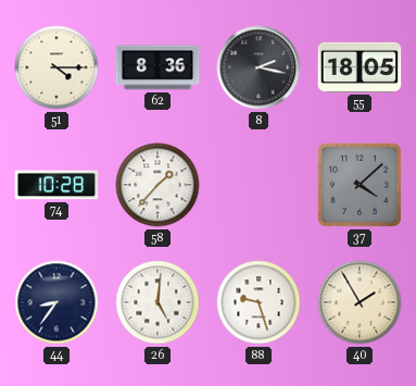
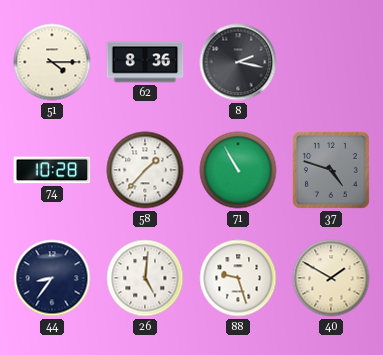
55: 18:05 -> none
71: none -> 10:55
37: 4:08 -> 4:48
40: 1:55 -> 1:50
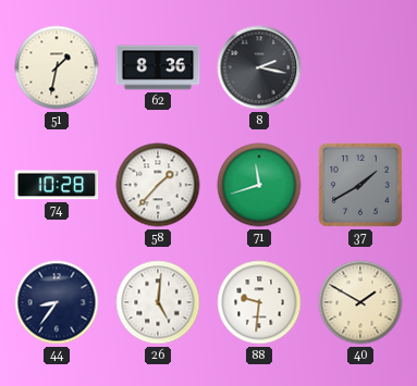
51: 4:15 -> 1:32
71: 10:55 -> 11:42
37: 4:48 -> 1:40
88: 9:27 -> 9:31
